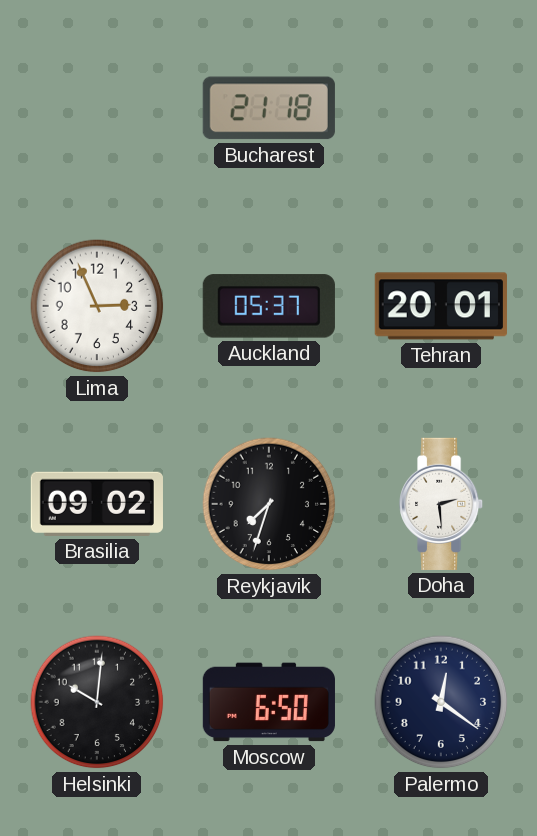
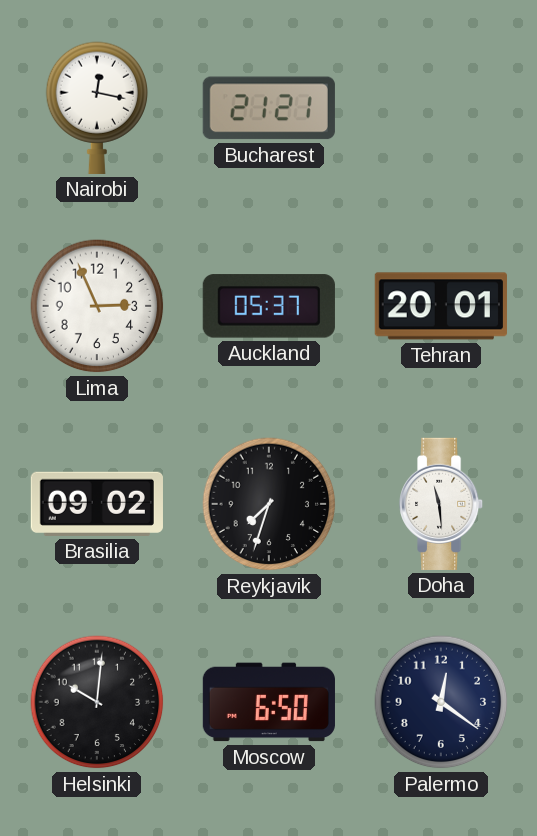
Nairobi: none -> 12:17
Bucharest: 21:18 -> 21:21
Doha: 2:29 -> 11:29
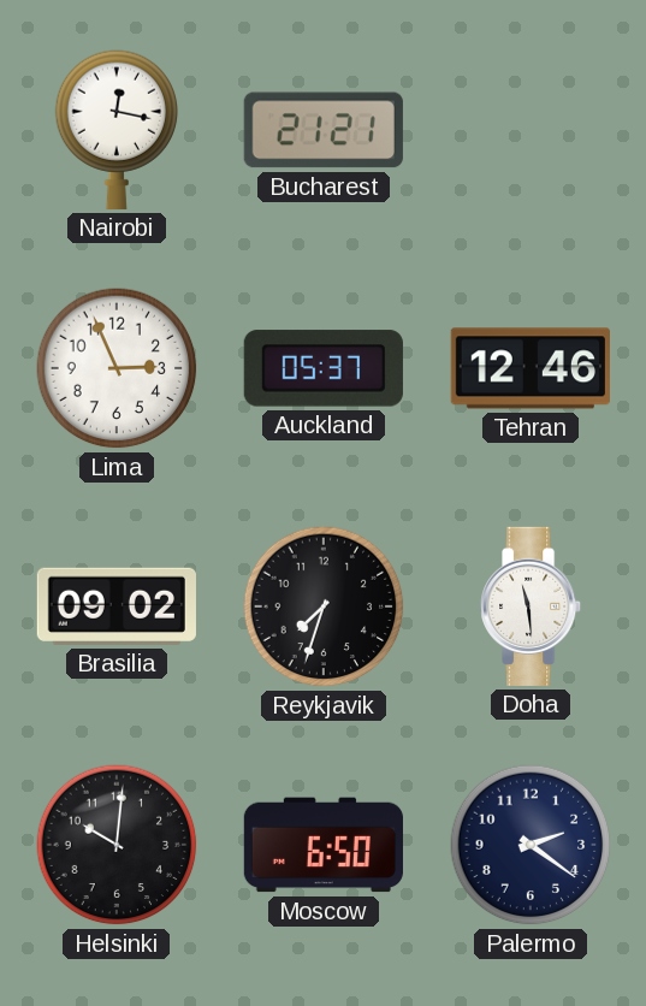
Tehran: 20:01 -> 12:46
Palermo: 12:21 -> 2:21
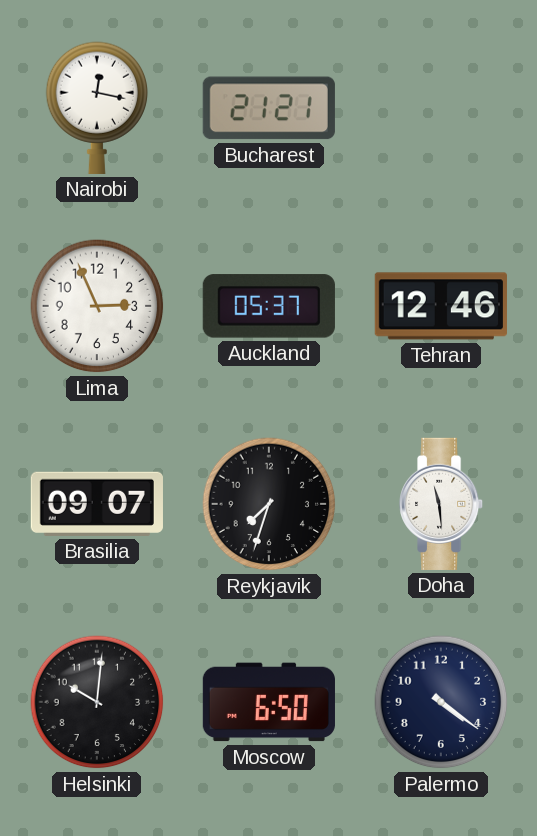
Brasilia: 09:02 -> 09:07
Palermo: 2:21 -> 4:21
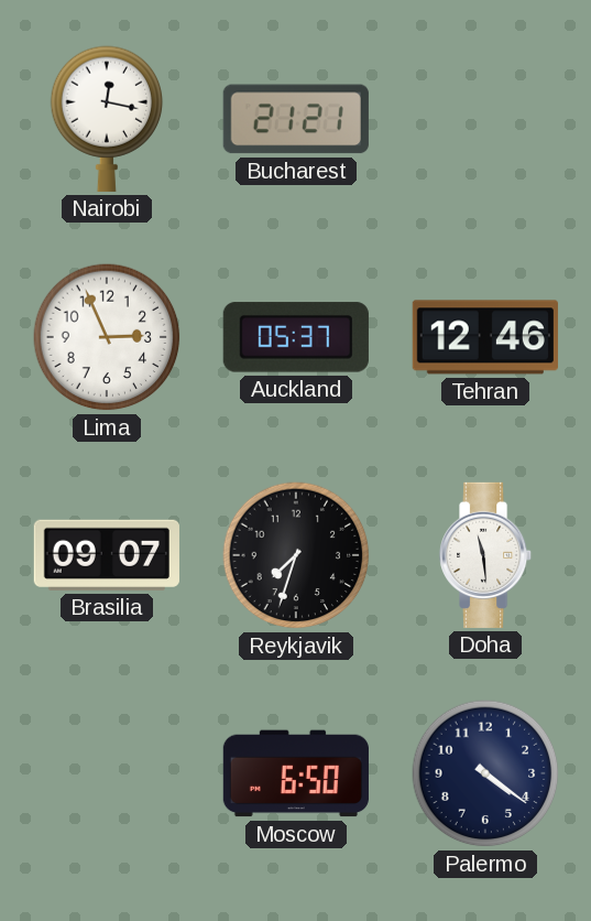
Helsinki: 10:01 -> none
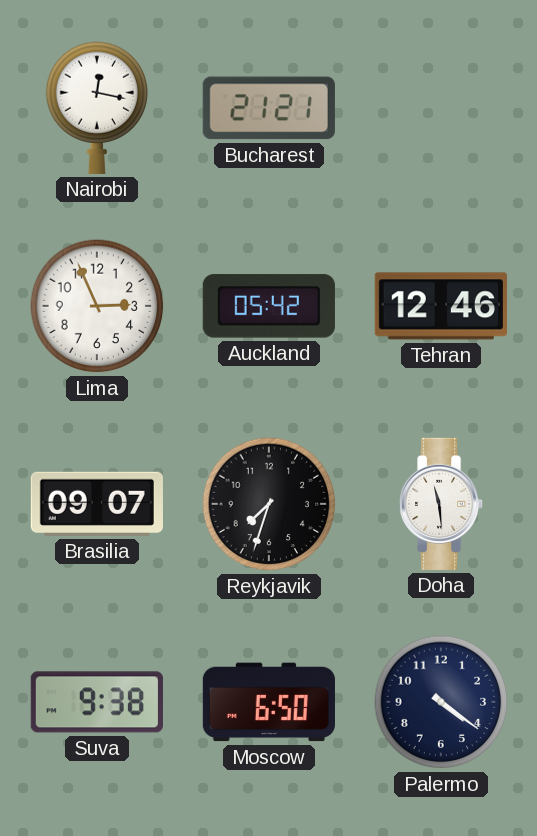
Auckland: 05:37 -> 05:42
Suva: none -> 9:38
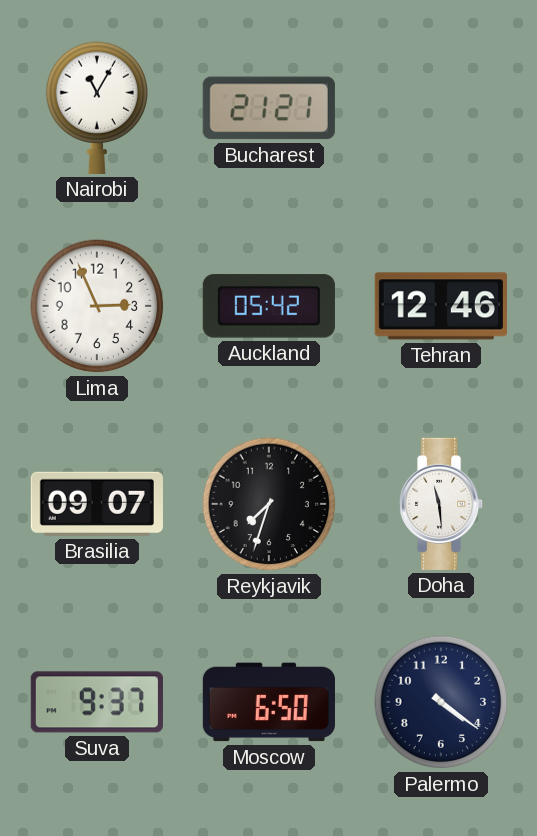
Nairobi: 12:17 -> 11:05
Suva: 9:38 -> 9:37
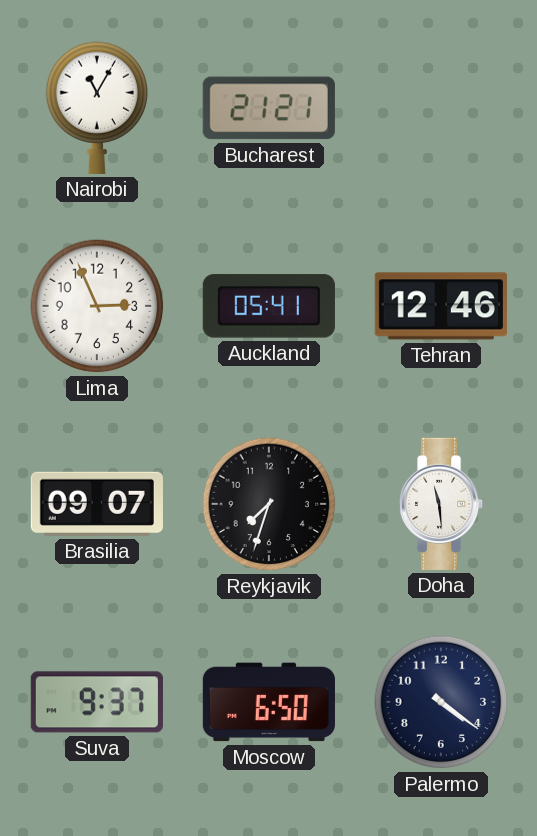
Auckland: 05:42 -> 05:41
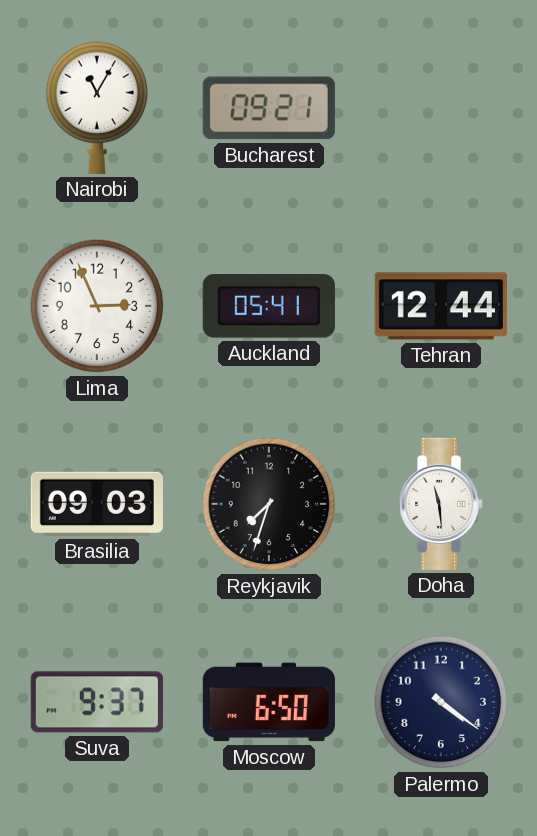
Bucharest: 21:21 -> 09:21
Tehran: 12:46 -> 12:44
Brasilia: 09:07 -> 09:03
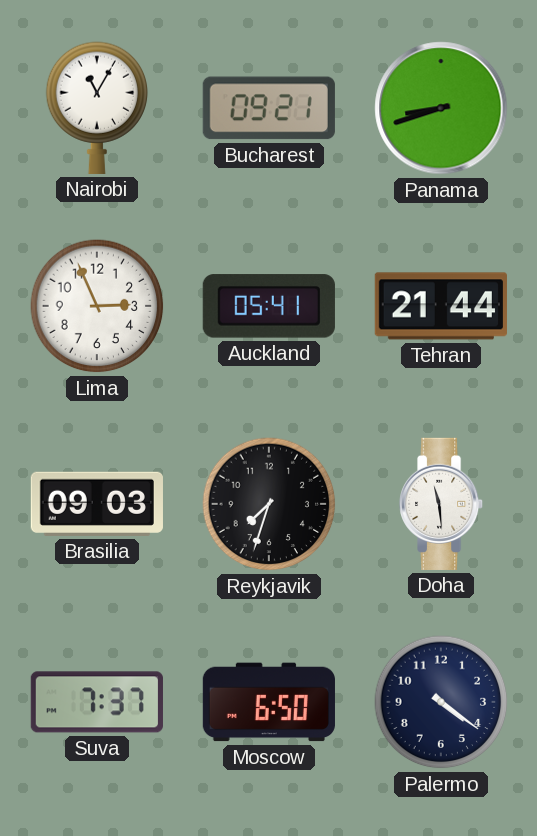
Panama: none -> 8:42
Tehran: 12:44 -> 21:44
Suva: 9:37 -> 7:37
